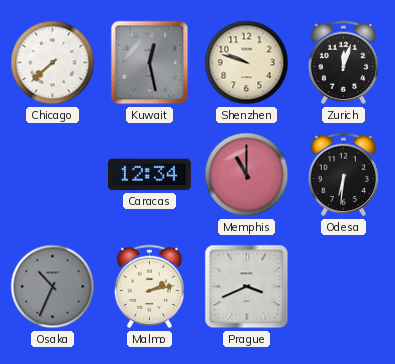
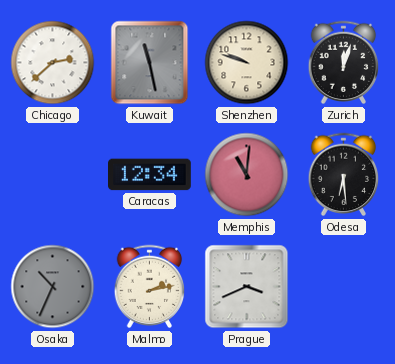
Chicago: 7:38 -> 2:38
Kuwait: 12:28 -> 11:28
Memphis: 11:00 -> 11:01
Odesa: 6:31 -> 6:29
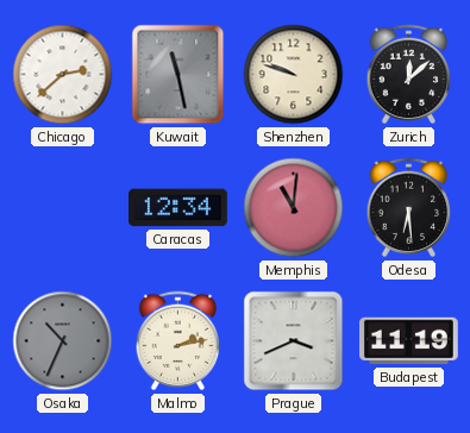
Zurich: 12:03 -> 12:08
Budapest: none -> 11:19
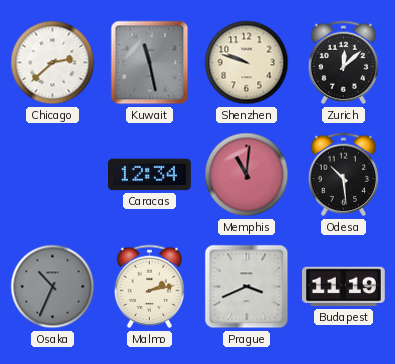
Odesa: 6:29 -> 10:29
